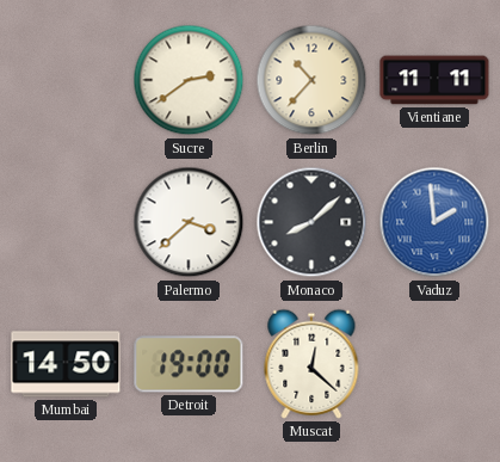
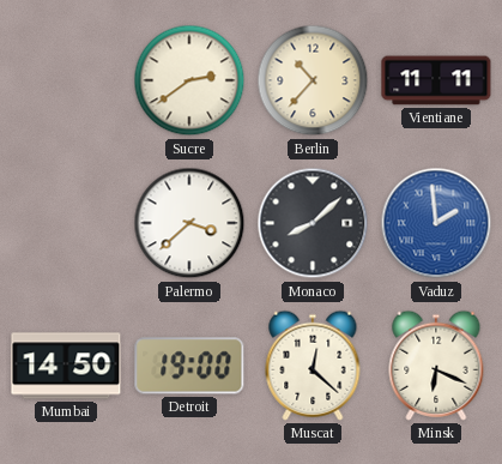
Minsk: none -> 6:19
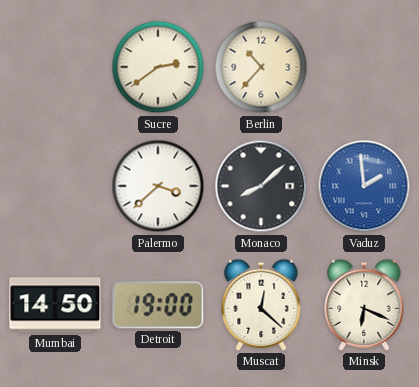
Vientiane: 11:11 -> none
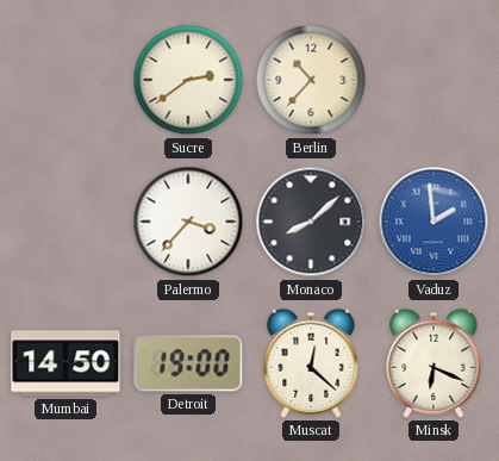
Palermo: 3:38 -> 3:37
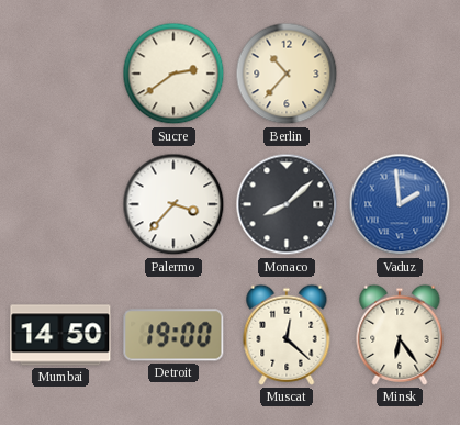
Minsk: 6:19 -> 6:24
